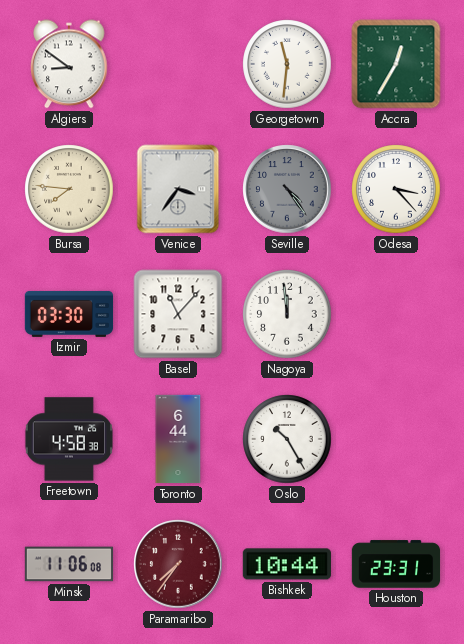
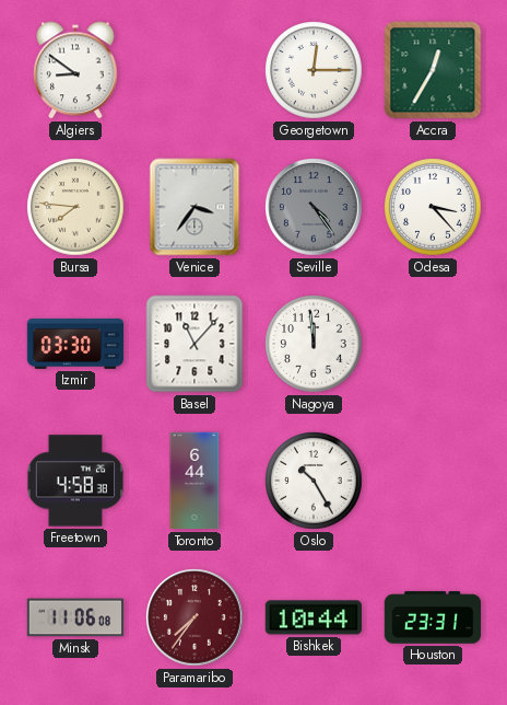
Georgetown: 11:31 -> 12:15
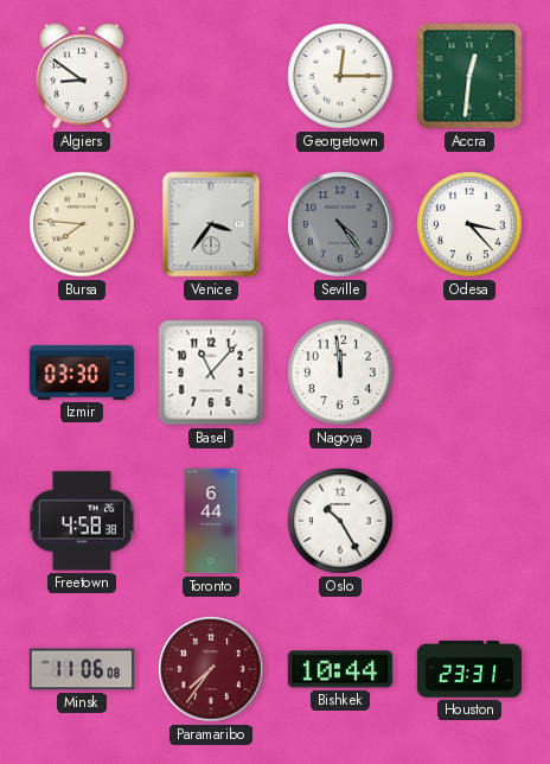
Accra: 12:35 -> 12:31
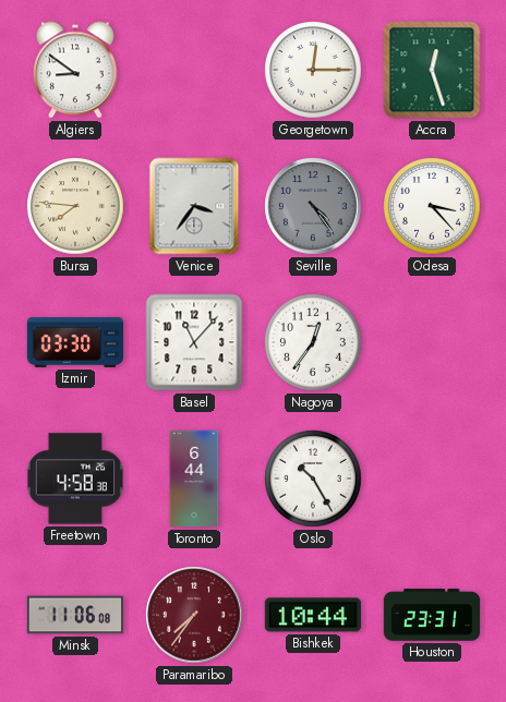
Accra: 12:31 -> 12:27
Nagoya: 11:59 -> 12:36
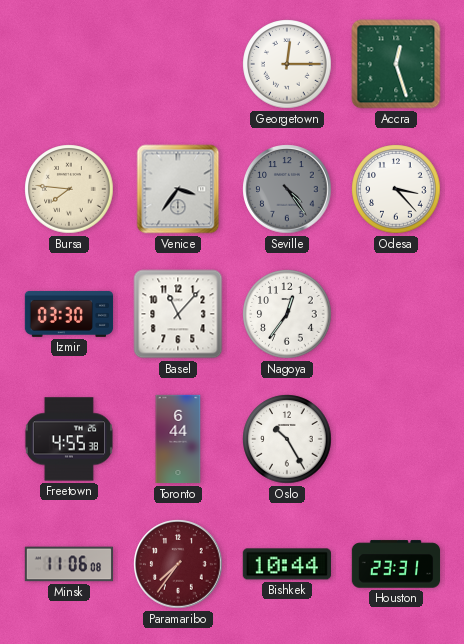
Algiers: 8:51 -> none
Freetown: 4:58 -> 4:55
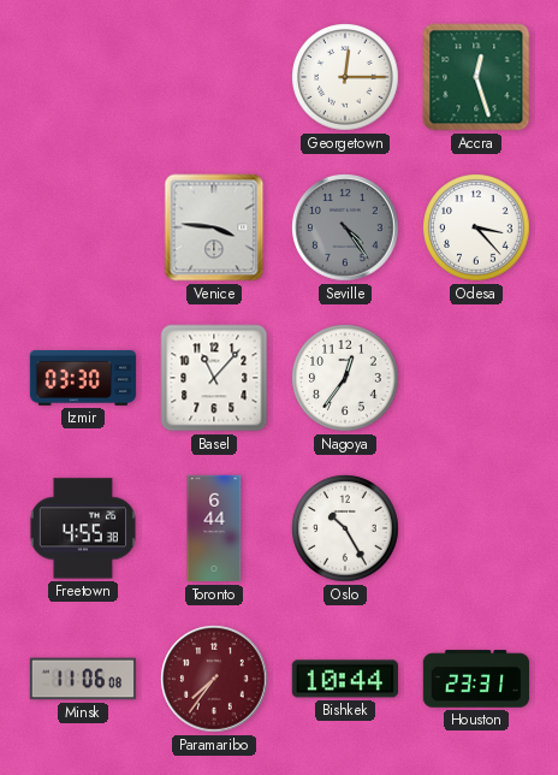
Bursa: 7:46 -> none
Venice: 3:36 -> 3:46
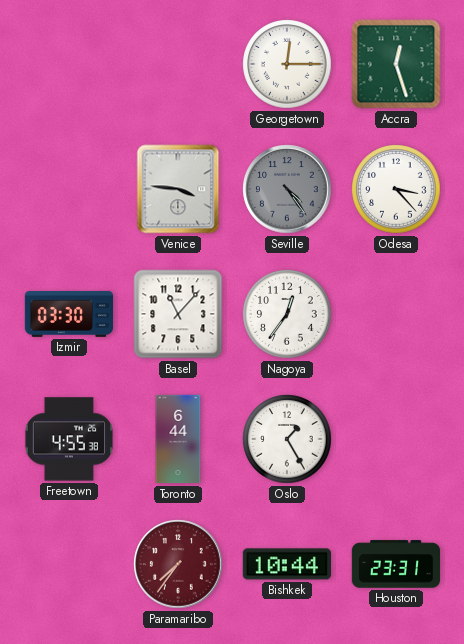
Oslo: 10:25 -> 1:25
Minsk: 11:06 -> none
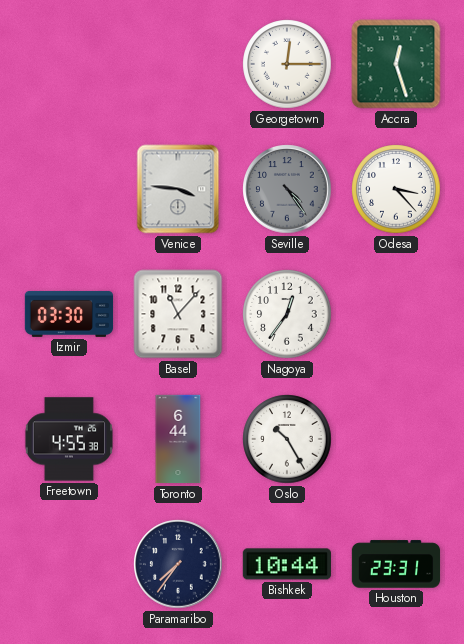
Oslo: 1:25 -> 10:25
Paramaribo dial: burgundy -> navy
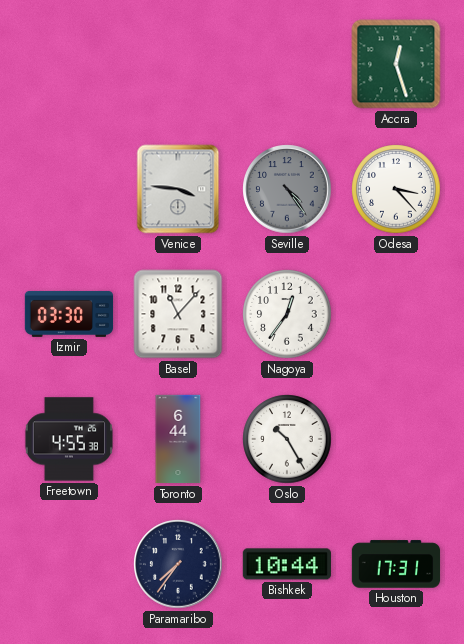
Georgetown: 12:15 -> none
Houston: 23:31 -> 17:31
